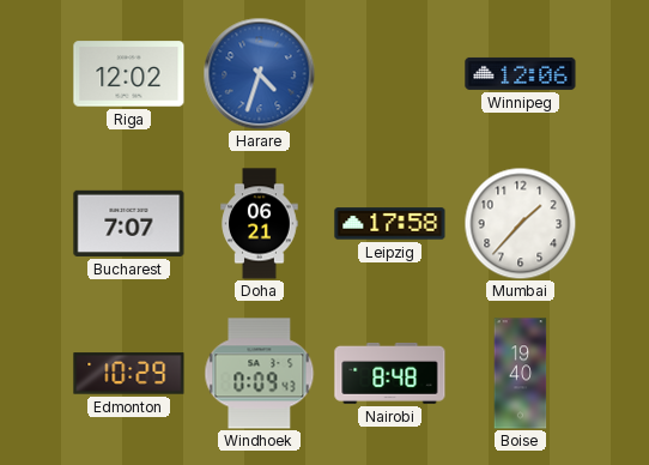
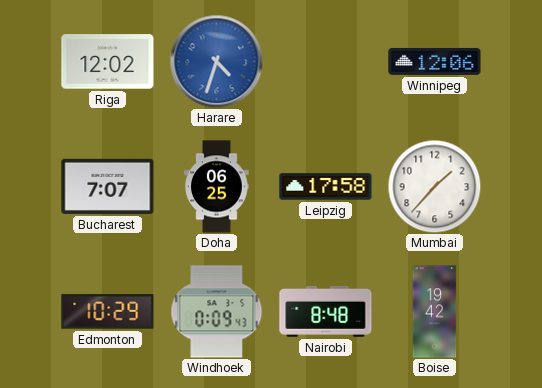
Doha: 06:21 -> 06:25
Boise: 19:40 -> 19:42
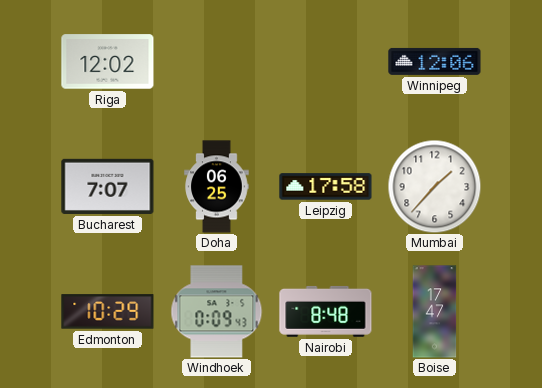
Harare: 4:33 -> none
Boise: 19:42 -> 17:47
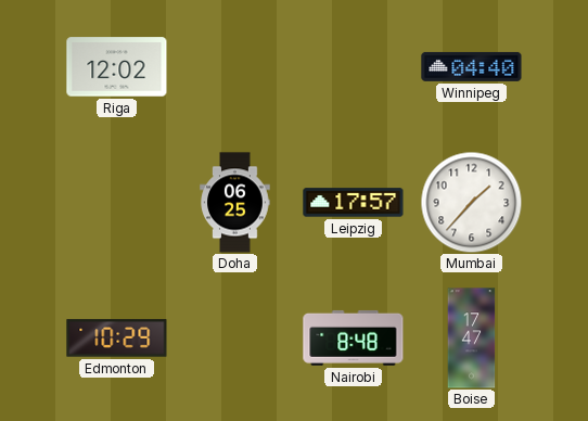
Winnipeg: 12:06 -> 04:40
Bucharest: 7:07 -> none
Leipzig: 17:58 -> 17:57
Windhoek: 0:09 -> none
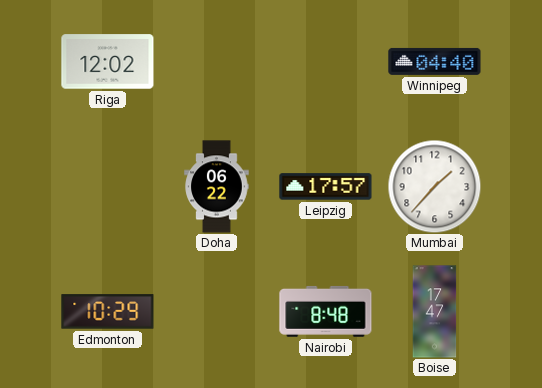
Doha: 06:25 -> 06:22
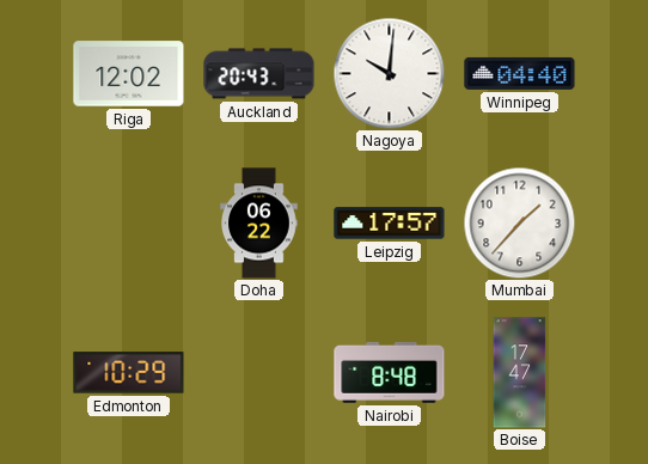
Auckland: none -> 20:43
Nagoya: none -> 10:01
